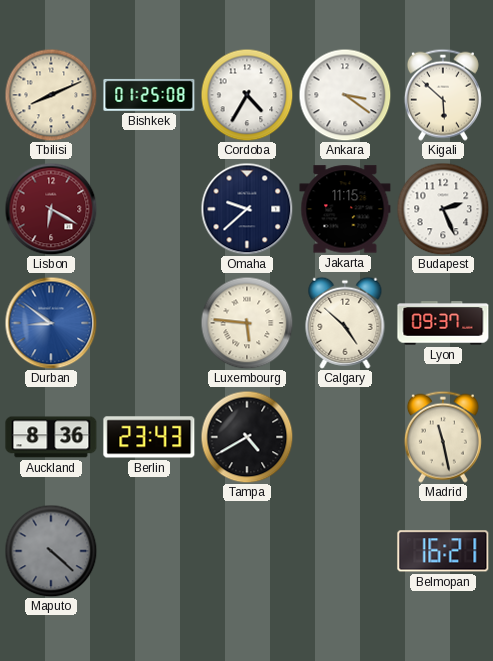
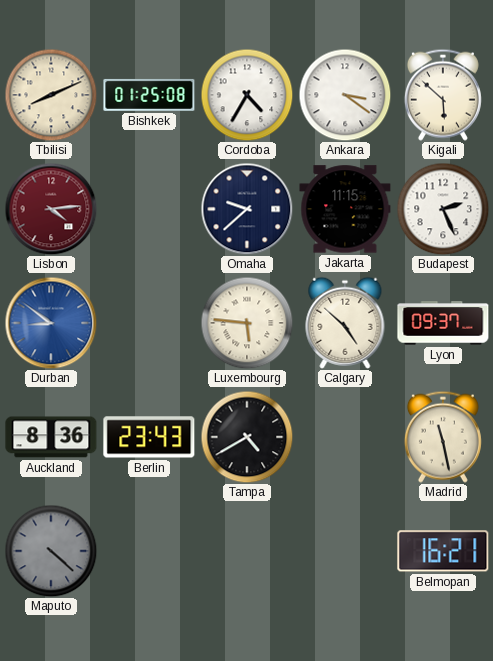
Lisbon: 6:20 -> 4:14
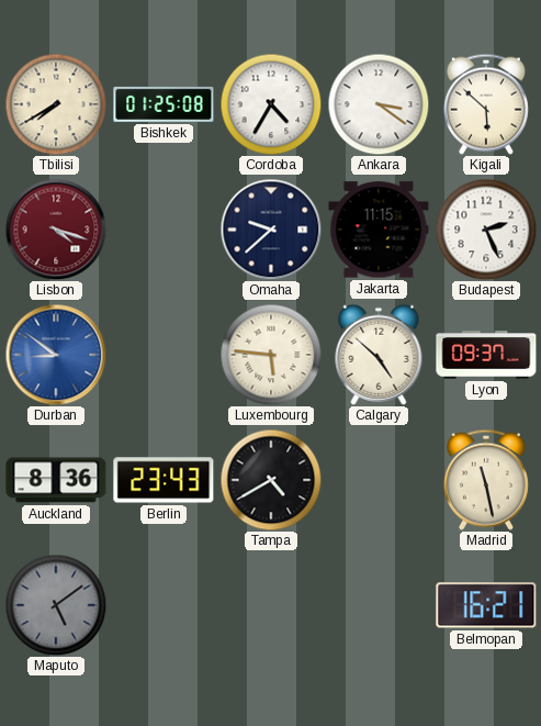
Tbilisi: 8:11 -> 7:40
Lisbon: 4:14 -> 4:18
Maputo: 4:22 -> 5:09
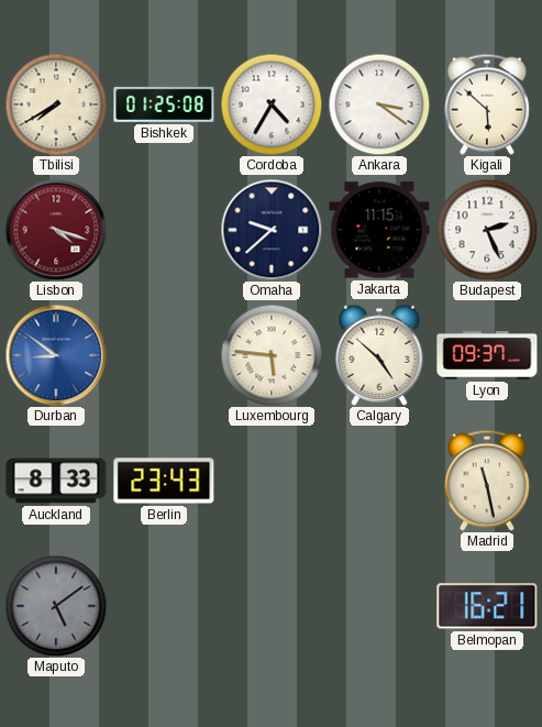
Auckland: 8:36 -> 8:33
Tampa: 4:40 -> none
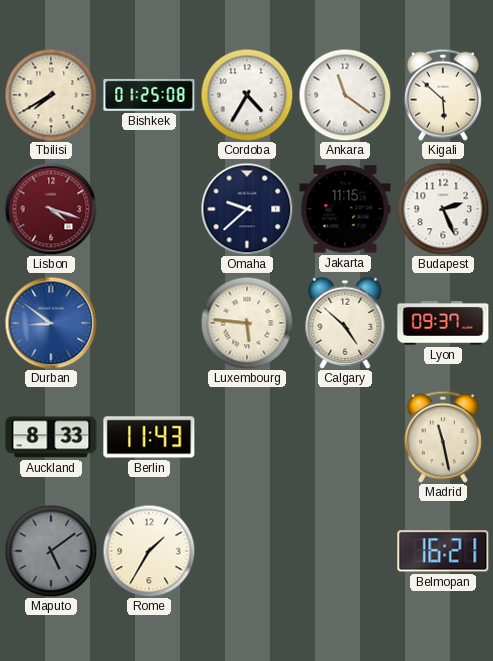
Ankara: 3:21 -> 11:21
Berlin: 23:43 -> 11:43
Rome: none -> 1:35
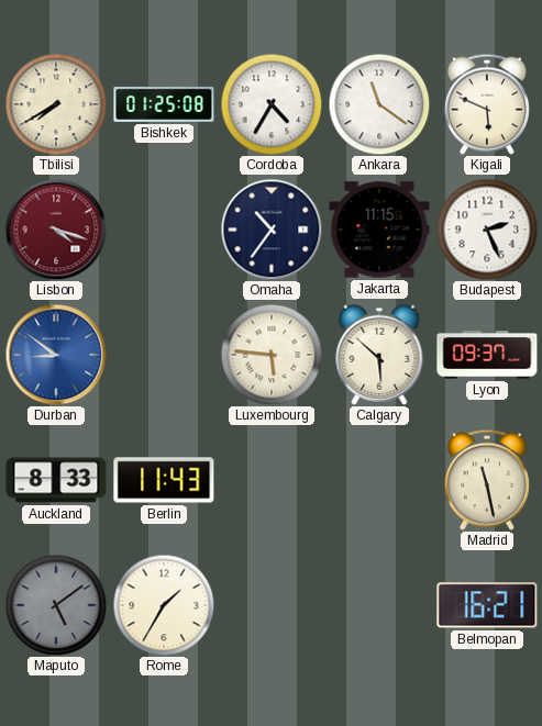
Kigali: 5:52 -> 5:49
Omaha: 9:38 -> 10:36
Calgary: 4:52 -> 5:52
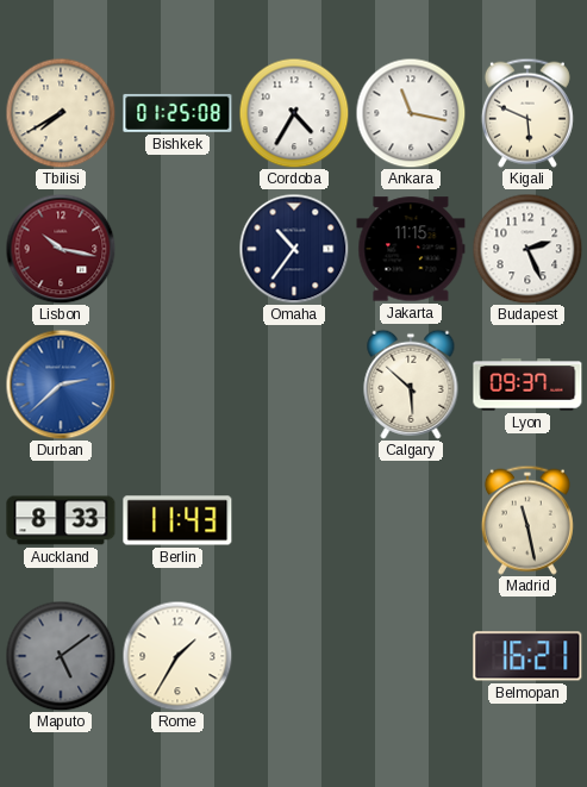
Ankara: 11:21 -> 11:17
Lisbon: 4:18 -> 10:17
Durban: 8:51 -> 2:38
Luxembourg: 5:46 -> none
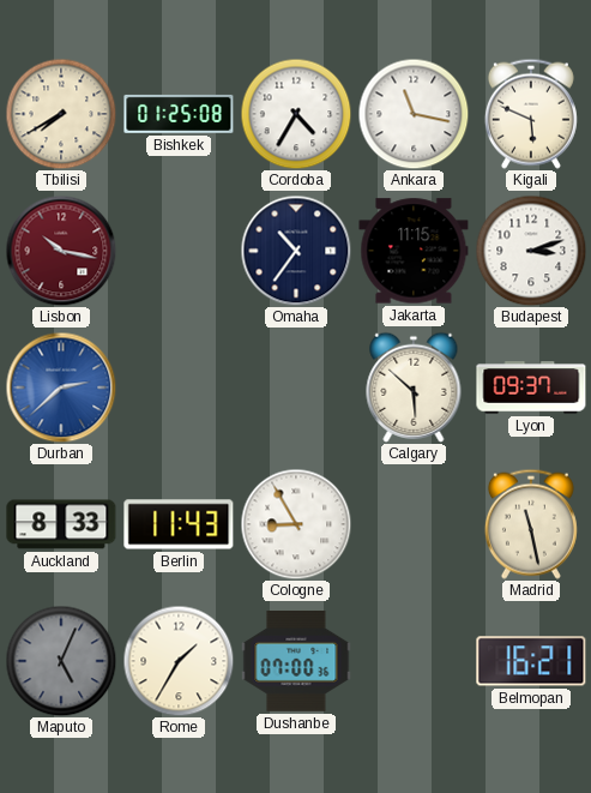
Budapest: 2:26 -> 3:12
Cologne: none -> 8:55
Maputo: 5:09 -> 5:04
Dushanbe: none -> 07:00
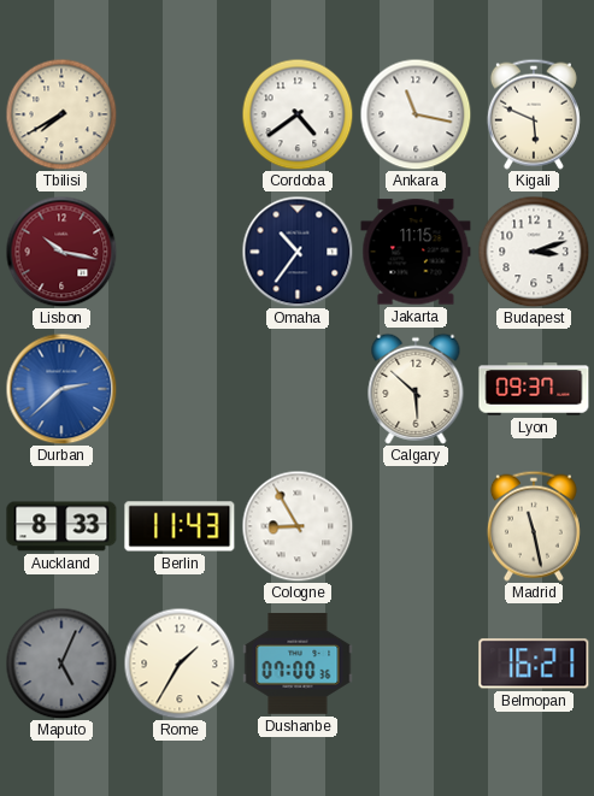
Bishkek: 01:25 -> none
Cordoba: 4:35 -> 4:39
